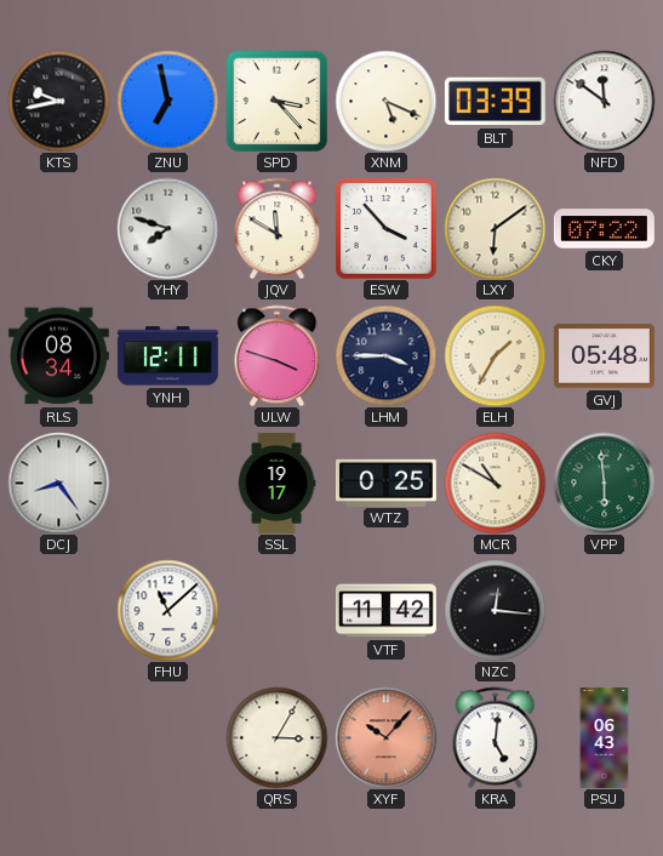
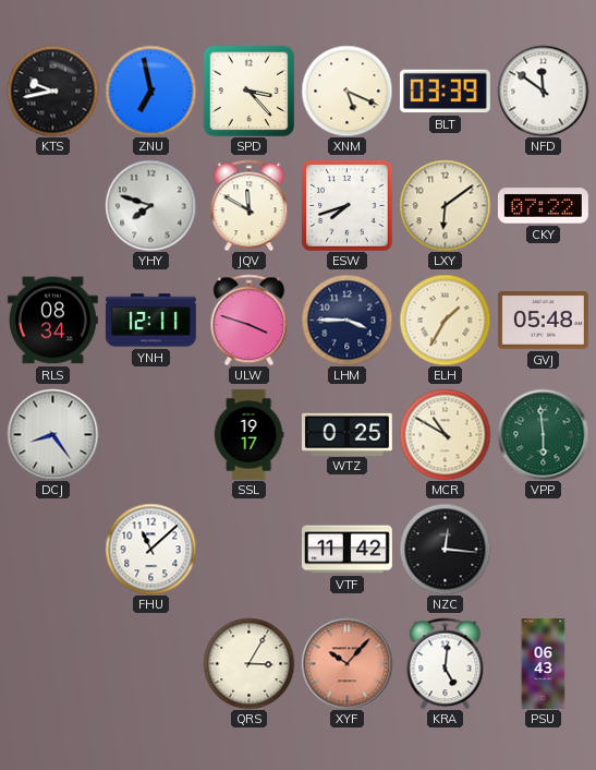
ESW: 3:53 -> 7:42
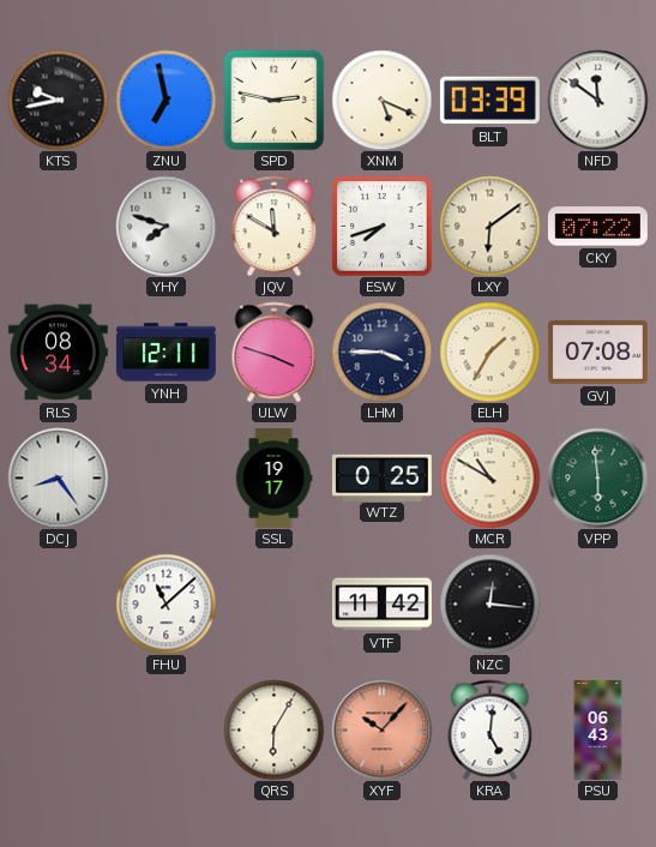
SPD: 3:23 -> 2:47
GVJ: 05:48 -> 07:08
QRS: 3:05 -> 6:05
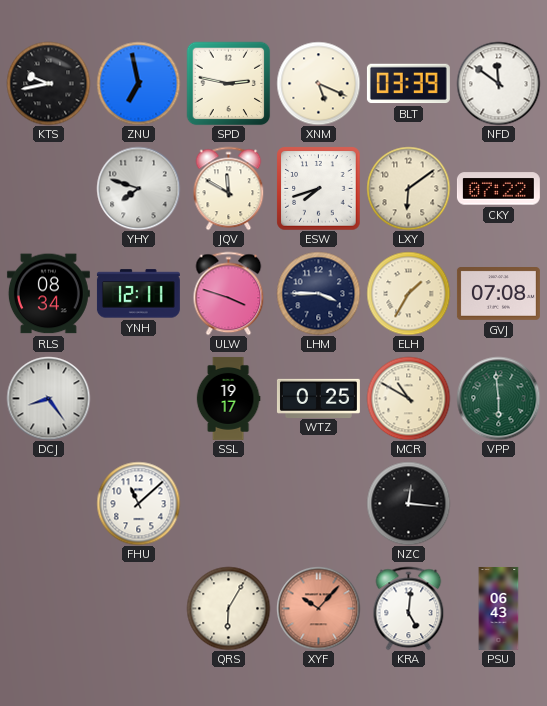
VTF: 11:42 -> none
